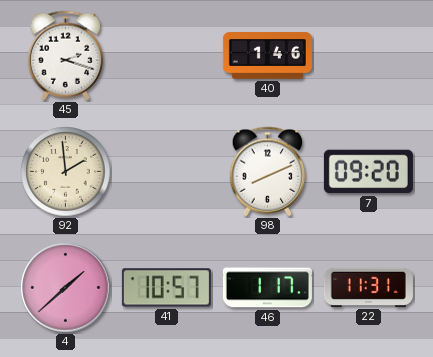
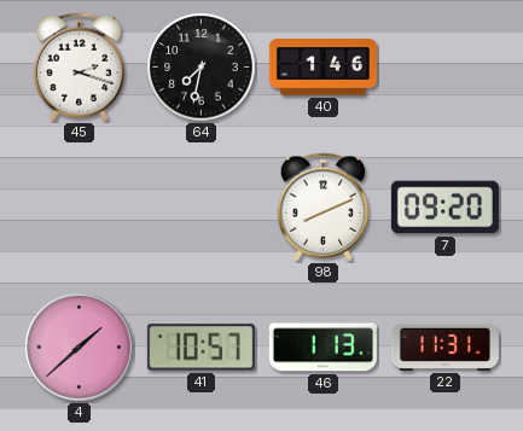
64: none -> 7:32
92: 1:59 -> none
46: 1:17 -> 1:13
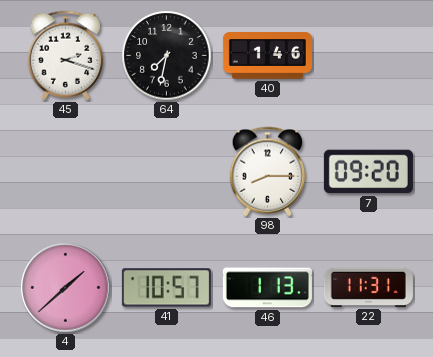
98: 8:11 -> 8:15
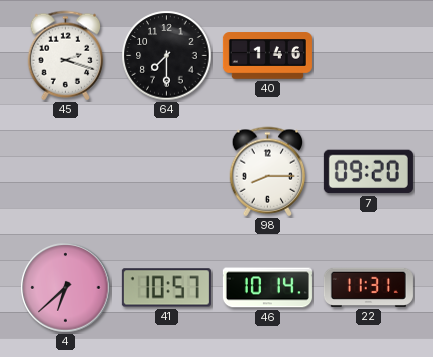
64: 7:32 -> 7:30
4: 1:38 -> 6:38
46: 1:13 -> 10:14
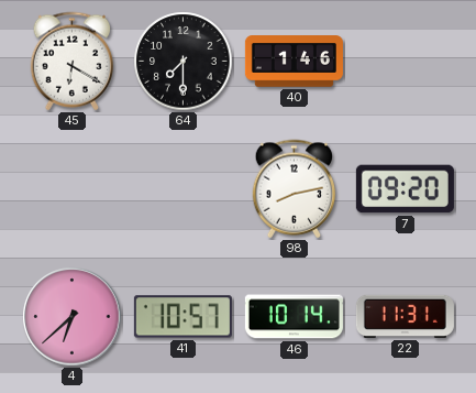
45: 2:18 -> 6:20
98: 8:15 -> 8:13
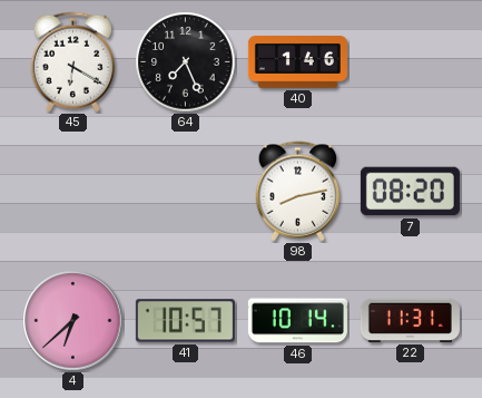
64: 7:30 -> 7:26
7: 09:20 -> 08:20
